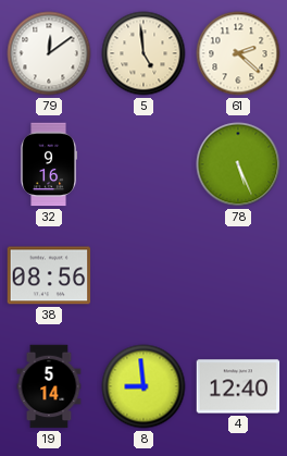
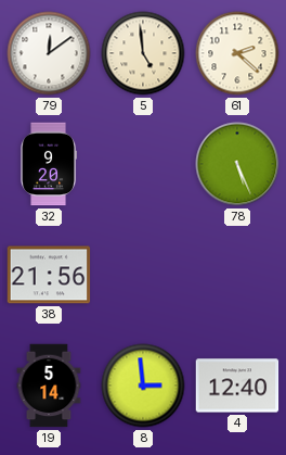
32: 9:16 -> 9:20
38: 08:56 -> 21:56
8: 8:59 -> 2:59
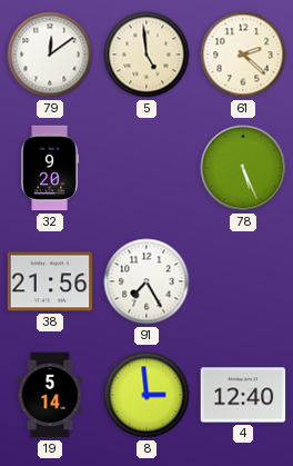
91: none -> 7:25
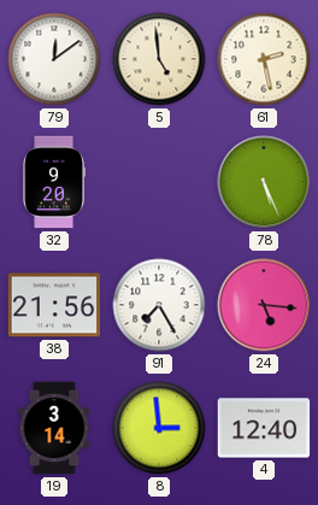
61: 2:22 -> 2:28
24: none -> 5:16
19: 5:14 -> 3:14
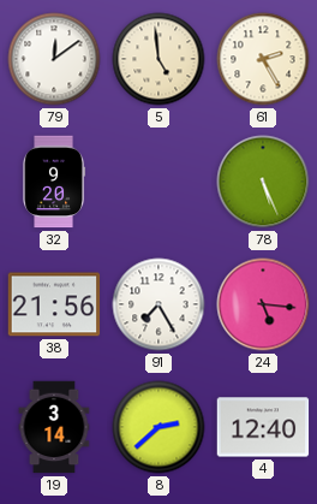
61: 2:28 -> 2:25
8: 2:59 -> 2:38
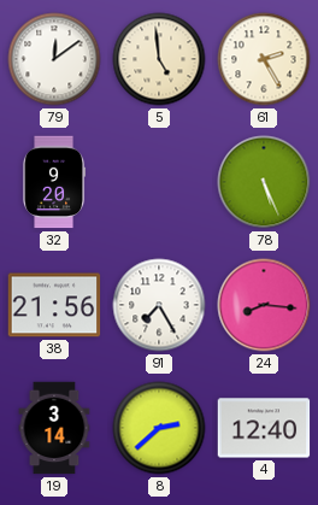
24: 5:16 -> 8:16
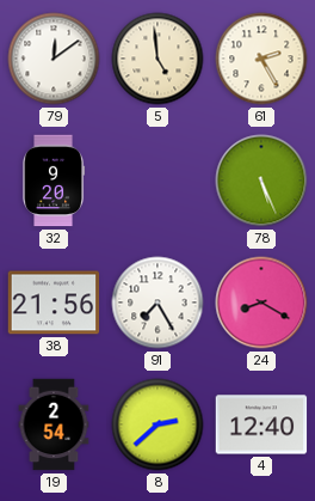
24: 8:16 -> 8:20
19: 3:14 -> 2:54
